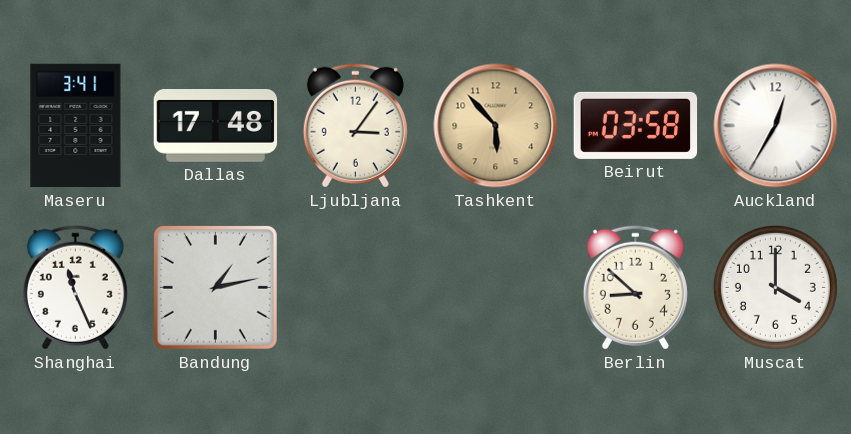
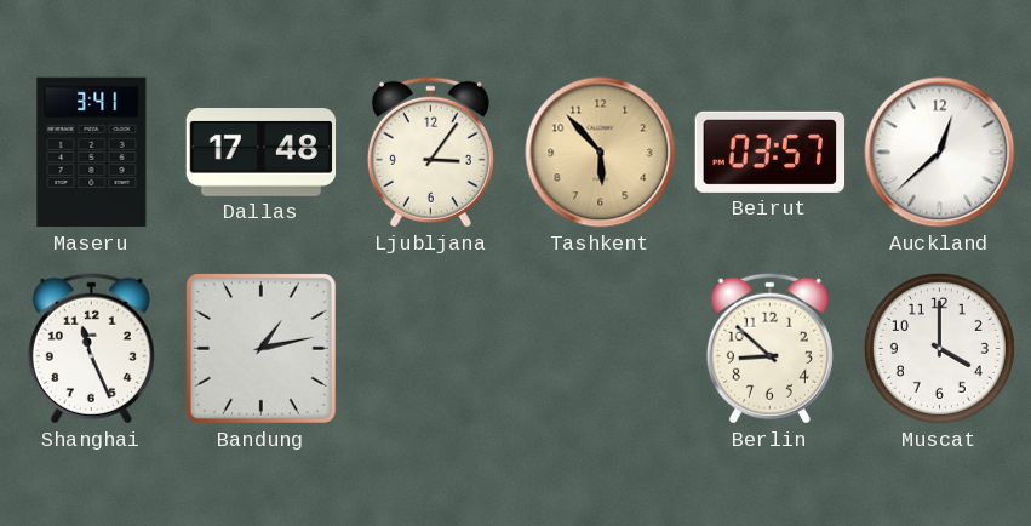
Beirut: 03:58 -> 03:57
Auckland: 12:35 -> 12:38
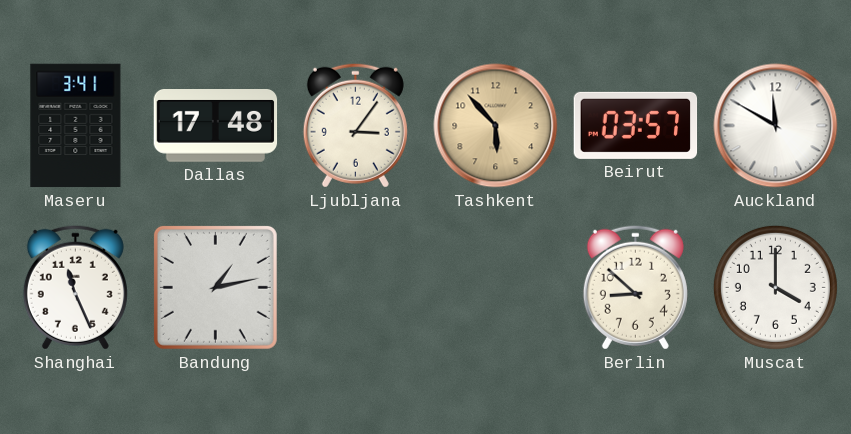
Auckland: 12:38 -> 11:50
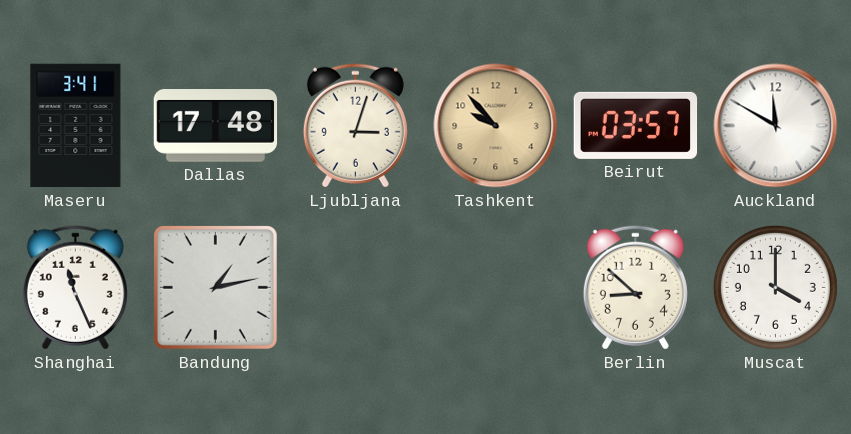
Ljubljana: 3:06 -> 3:03
Tashkent: 5:53 -> 9:53
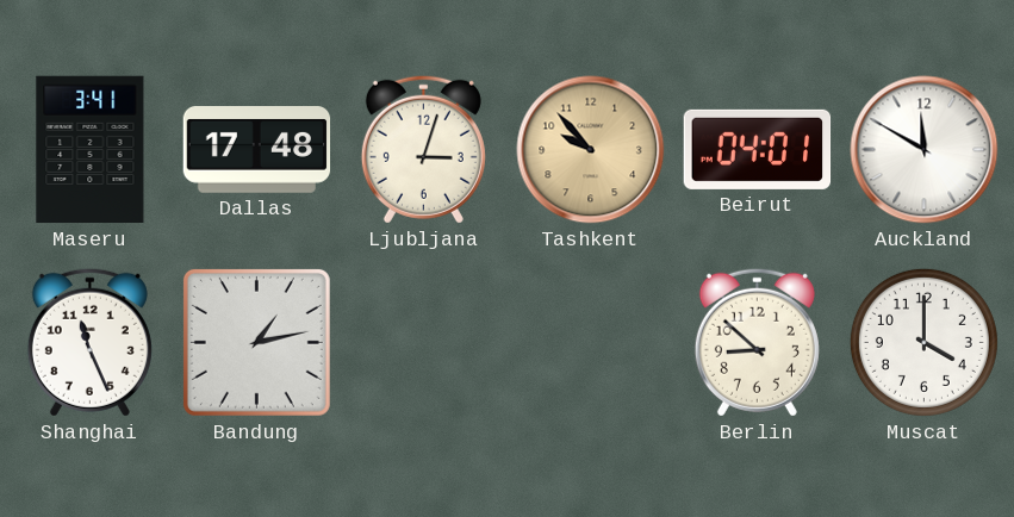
Beirut: 03:57 -> 04:01
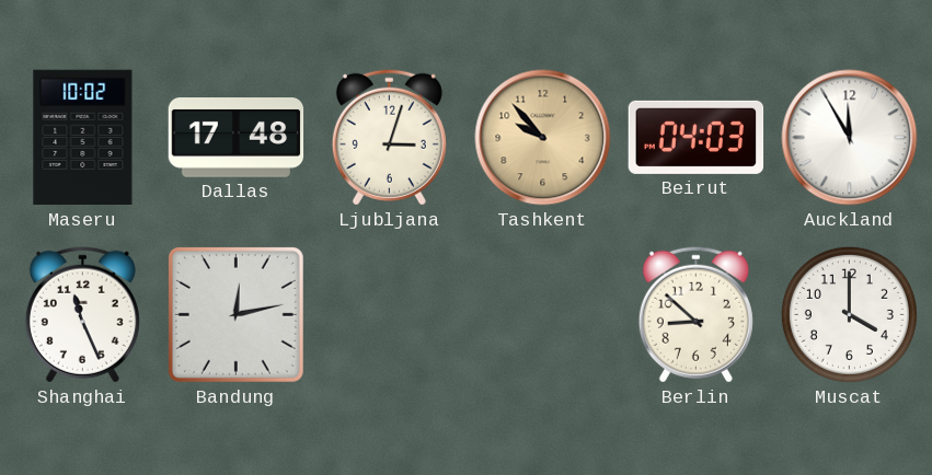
Maseru: 3:41 -> 10:02
Beirut: 04:01 -> 04:03
Auckland: 11:50 -> 11:55
Bandung: 1:13 -> 12:13
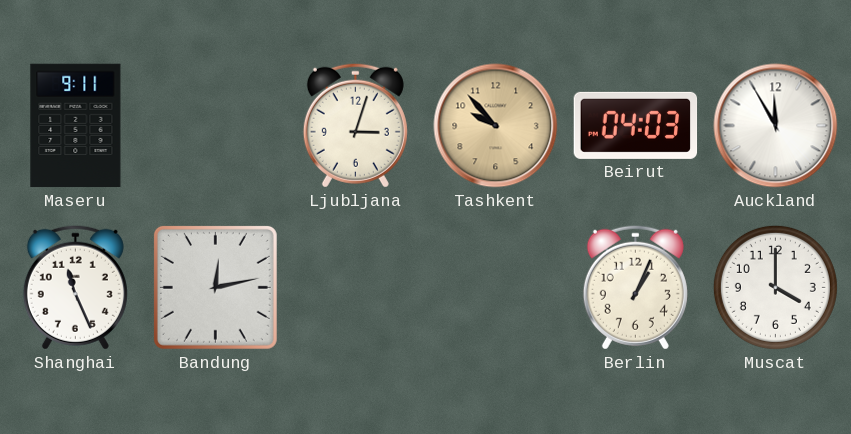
Maseru: 10:02 -> 9:11
Dallas: 17:48 -> none
Berlin: 8:52 -> 1:04
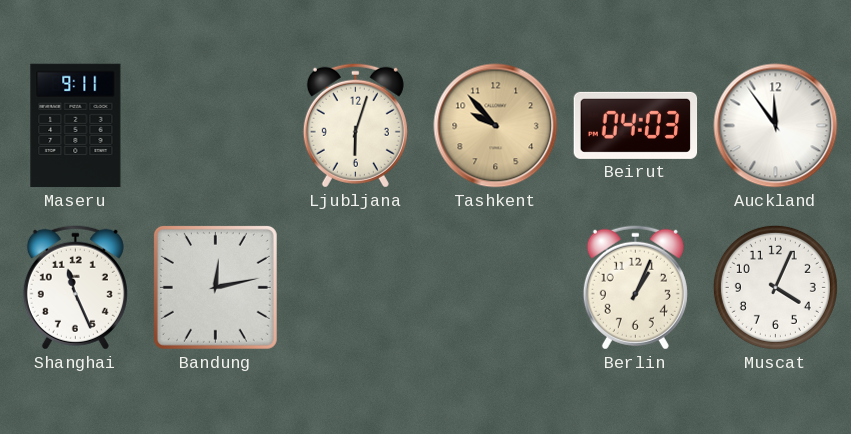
Ljubljana: 3:03 -> 6:03
Auckland: 11:55 -> 11:54
Muscat: 4:00 -> 4:04
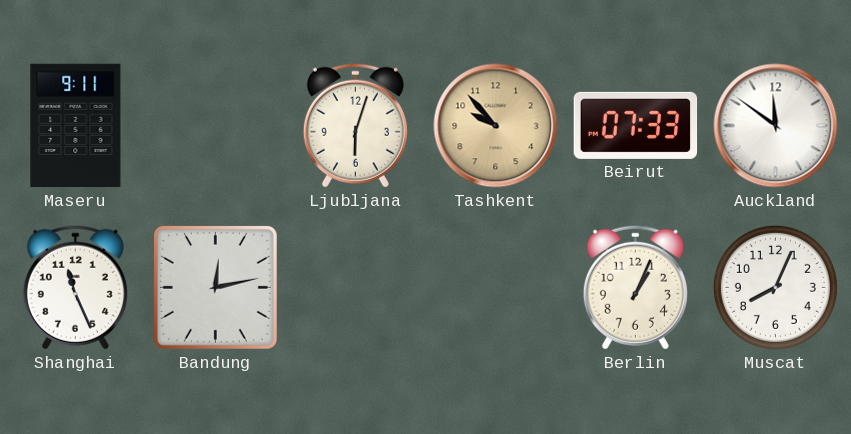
Beirut: 04:03 -> 07:33
Auckland: 11:54 -> 11:51
Muscat: 4:04 -> 8:04
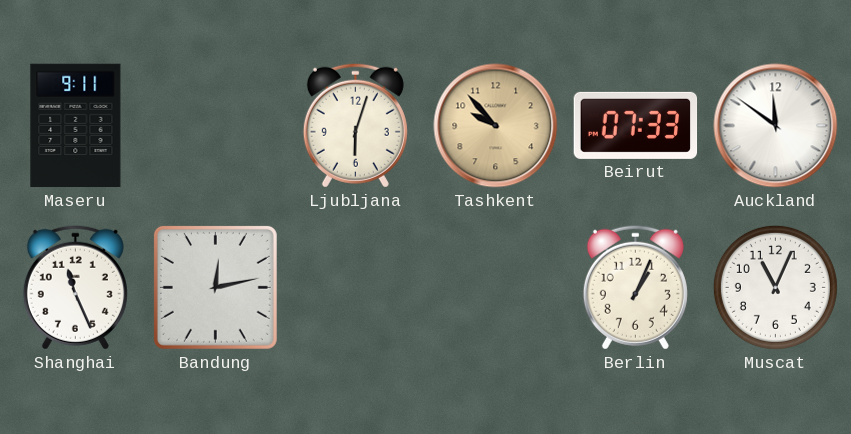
Muscat: 8:04 -> 11:04
